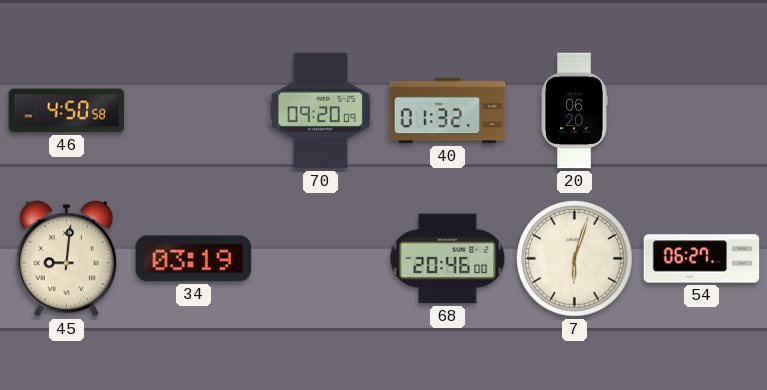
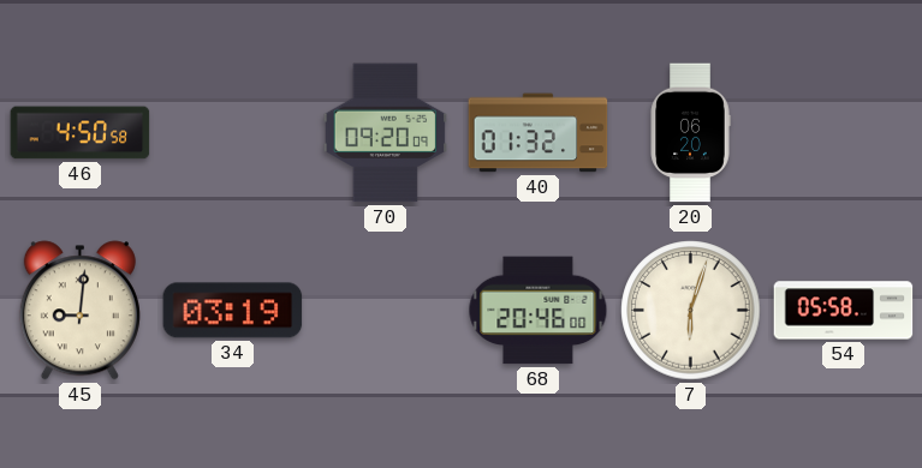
54: 06:27 -> 05:58
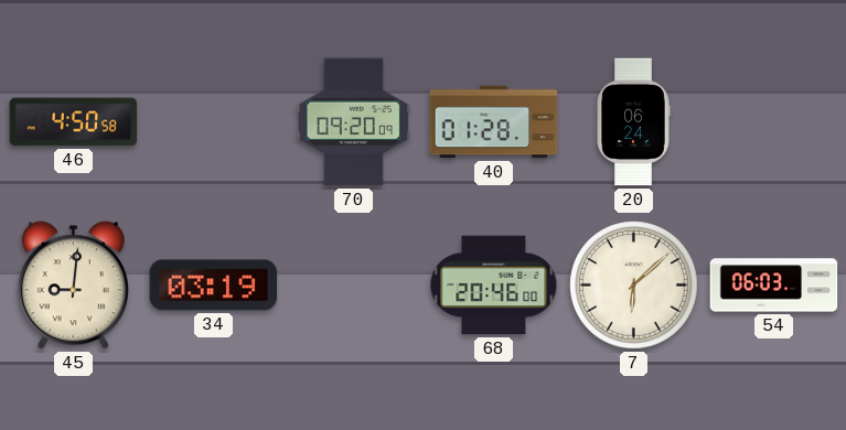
40: 01:32 -> 01:28
20: 06:20 -> 06:24
7: 6:03 -> 6:08
54: 05:58 -> 06:03
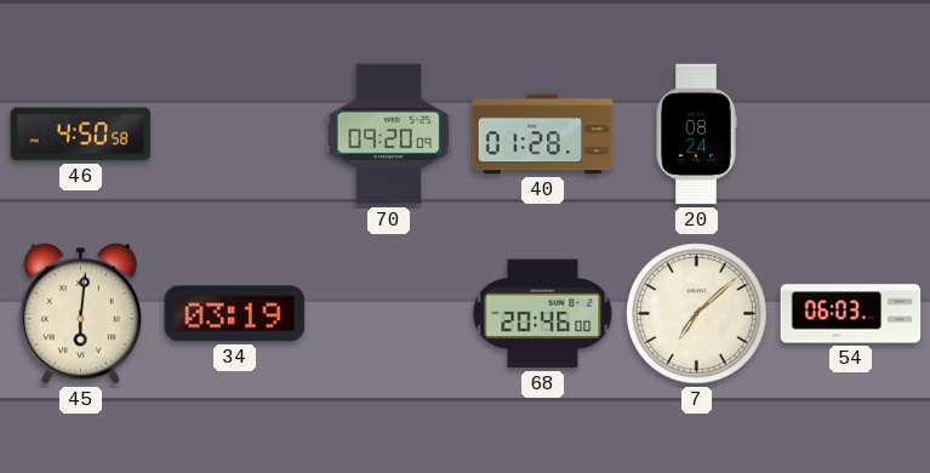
20: 06:24 -> 08:24
45: 9:01 -> 6:01
7: 6:08 -> 7:08
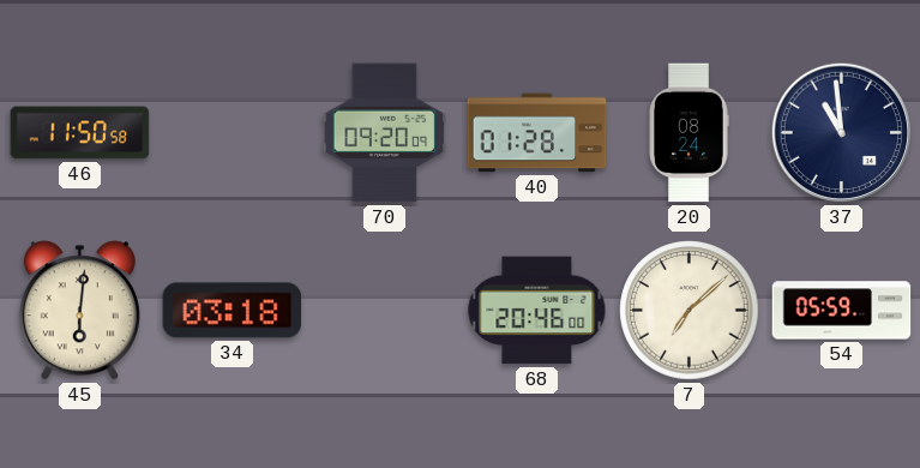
46: 4:50 -> 11:50
37: none -> 10:59
34: 03:19 -> 03:18
54: 06:03 -> 05:59
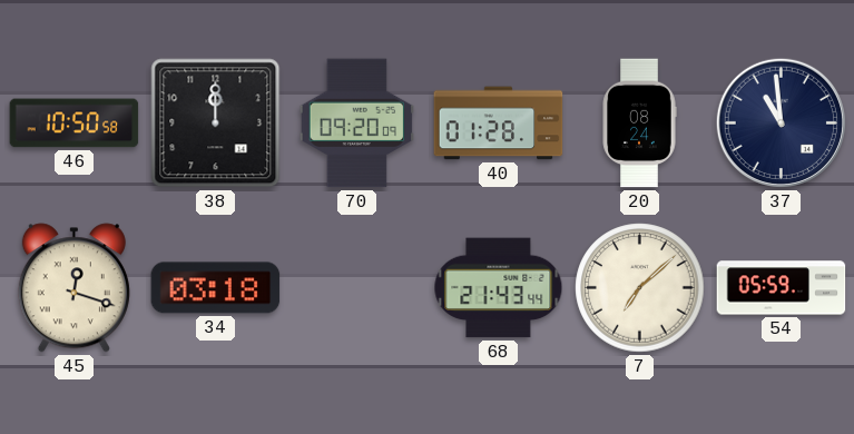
46: 11:50 -> 10:50
38: none -> 12:00
45: 6:01 -> 12:18
68: 20:46 -> 21:43
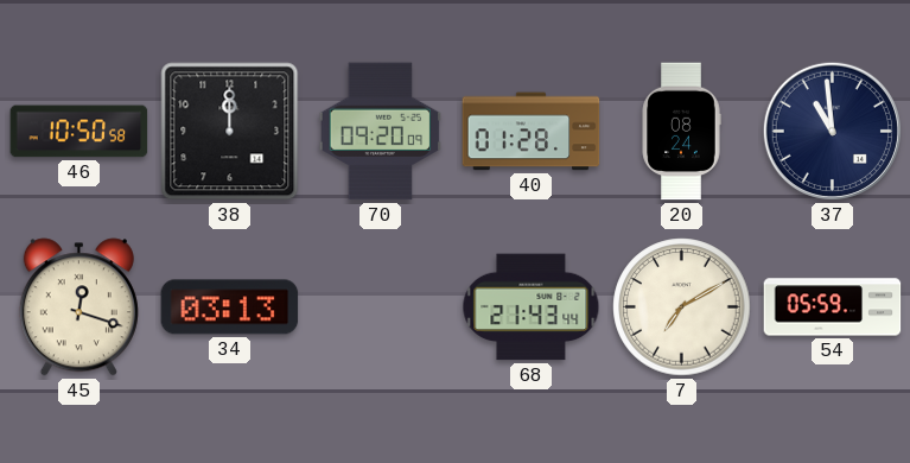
34: 03:18 -> 03:13
7: 7:08 -> 7:10
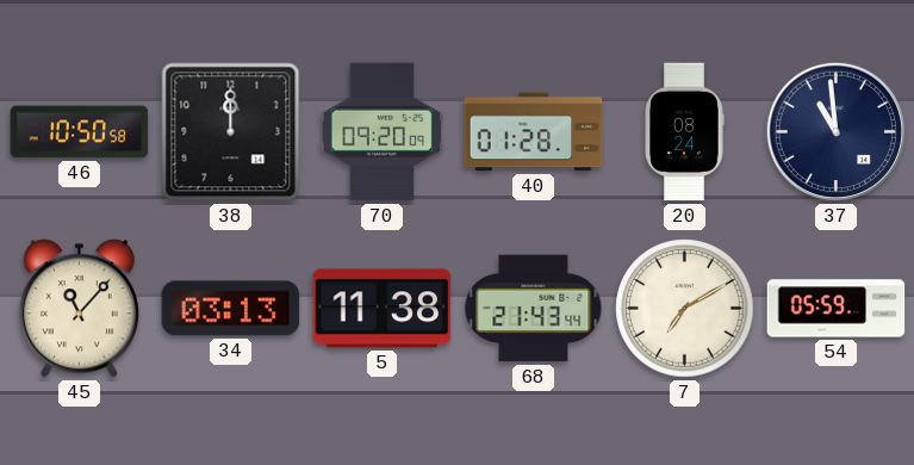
45: 12:18 -> 11:07
5: none -> 11:38
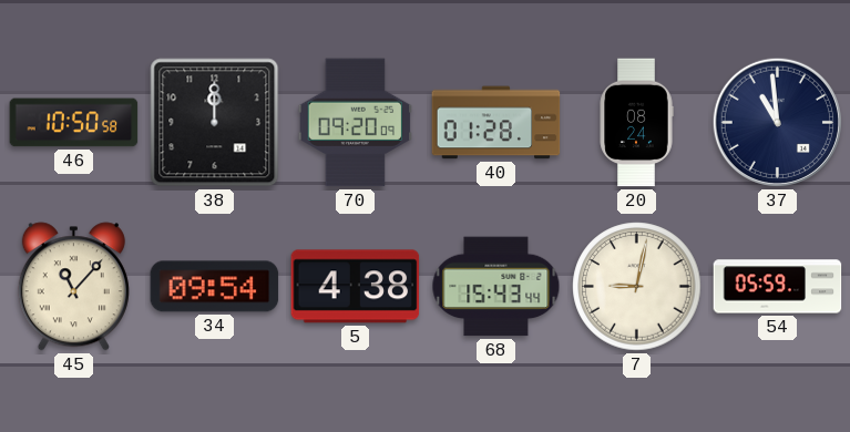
34: 03:13 -> 09:54
5: 11:38 -> 4:38
68: 21:43 -> 15:43
7: 7:10 -> 9:02
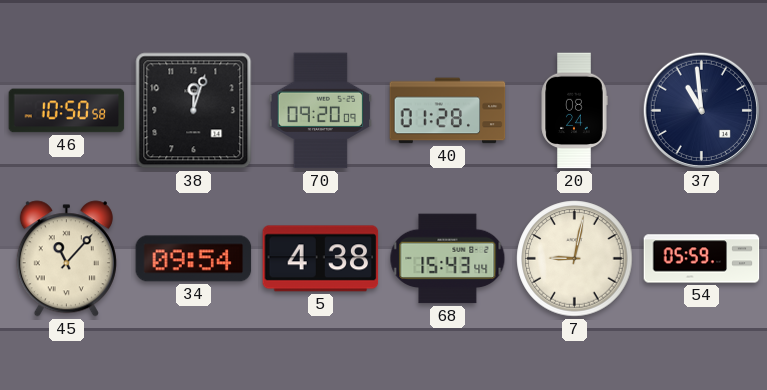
38: 12:00 -> 12:03
